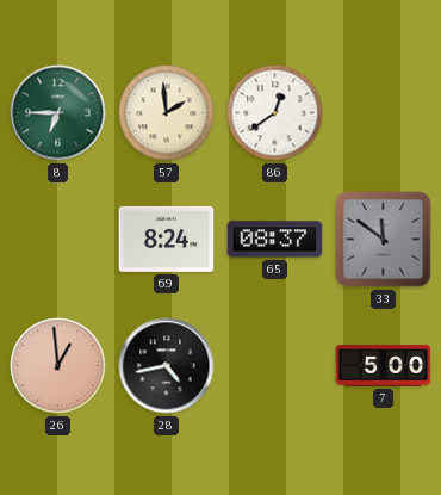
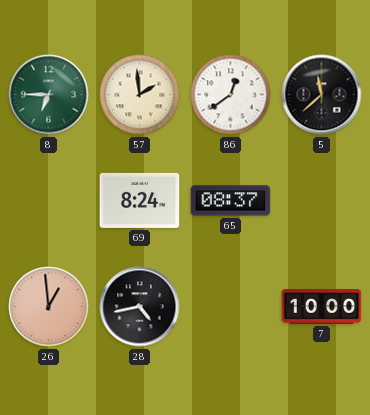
5: none -> 11:38
33: 11:51 -> none
7: 5:00 -> 10:00
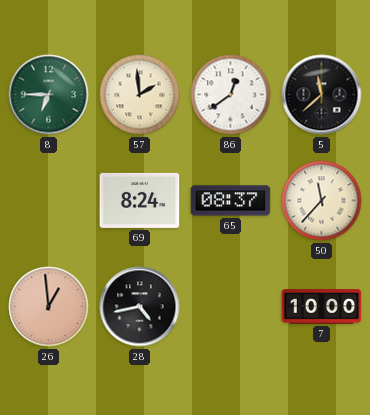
50: none -> 11:37
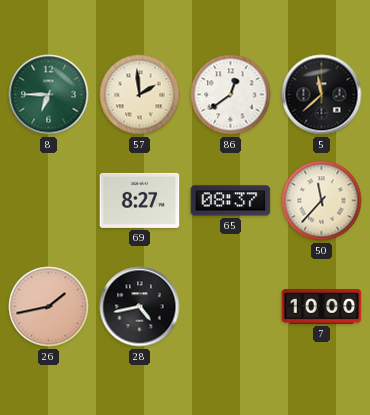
69: 8:24 -> 8:27
26: 12:59 -> 1:43
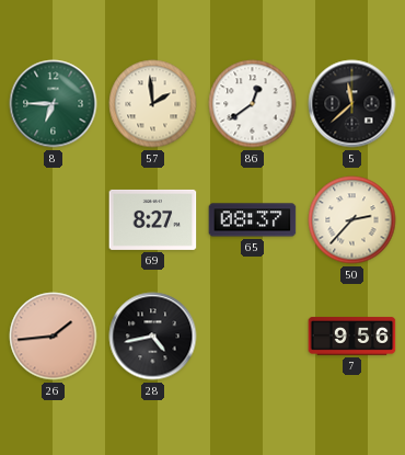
50: 11:37 -> 2:37
26: 1:43 -> 1:44
7: 10:00 -> 9:56
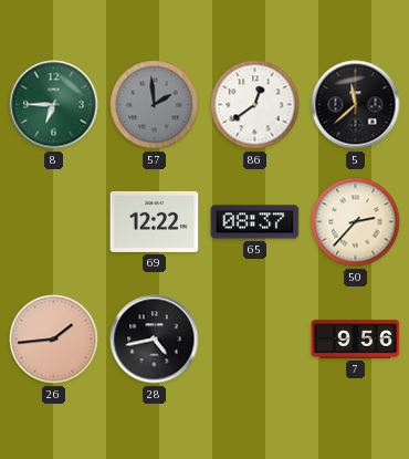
57 dial: cream -> grey
69: 8:27 -> 12:22
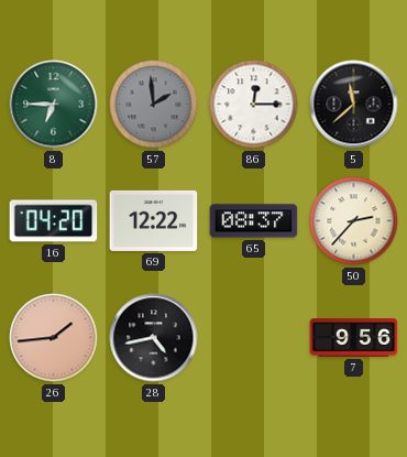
86: 12:39 -> 12:15
16: none -> 04:20
